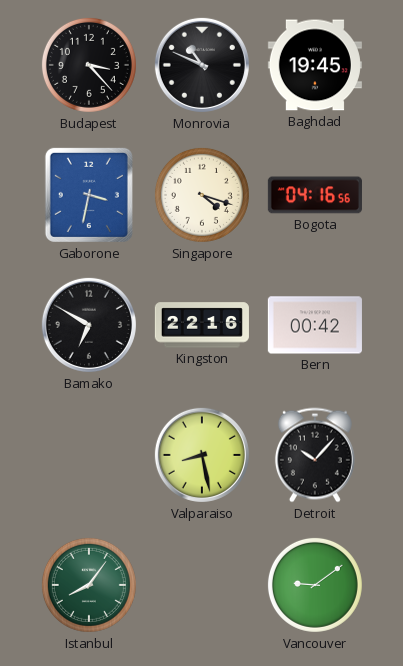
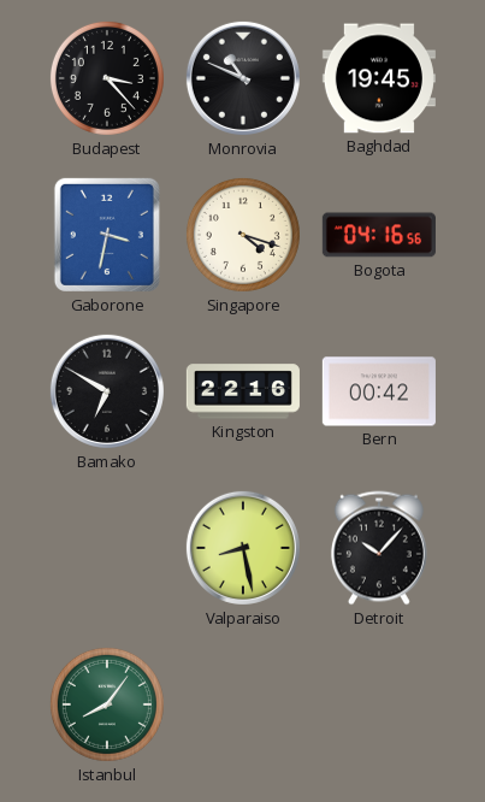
Vancouver: 9:09 -> none
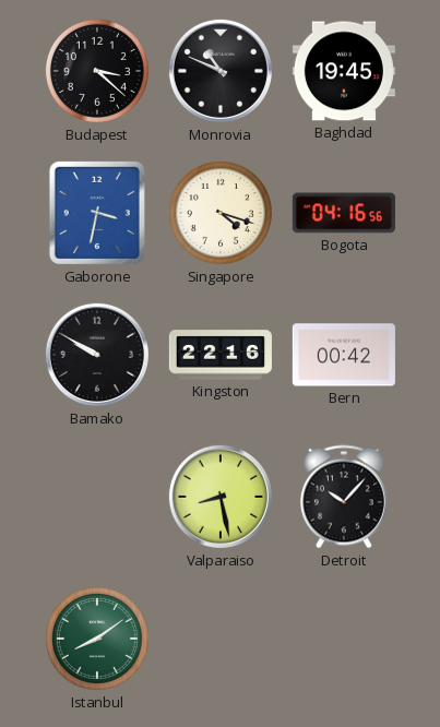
Budapest: 3:23 -> 3:22
Bamako: 6:50 -> 9:50
Istanbul: 8:06 -> 8:09
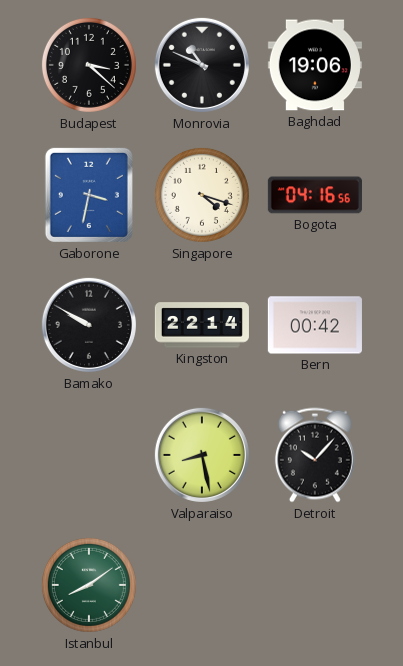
Baghdad: 19:45 -> 19:06
Kingston: 22:16 -> 22:14
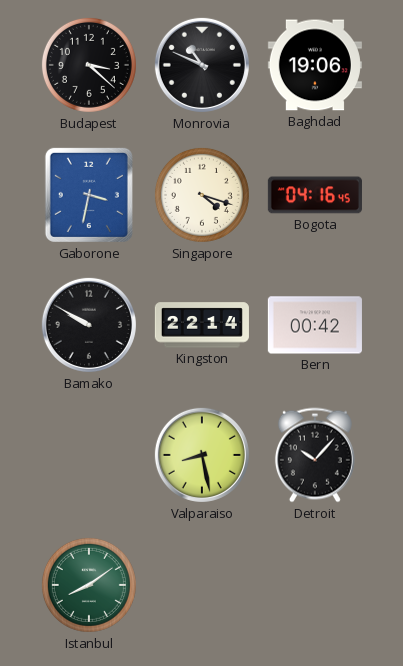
Bogota: 04:16:56 -> 04:16:45
